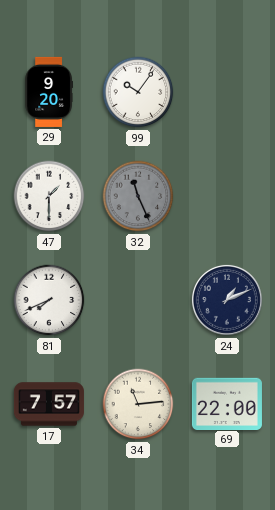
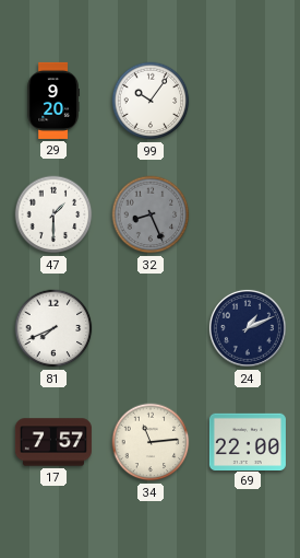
32: 11:26 -> 8:26
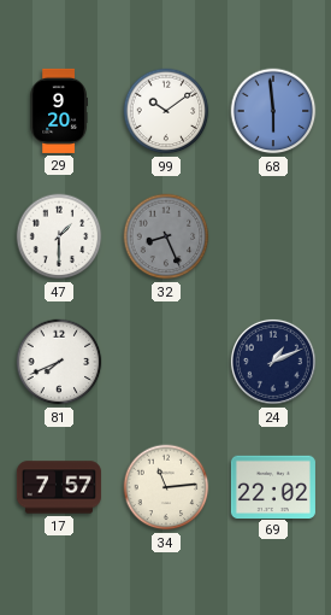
99: 10:06 -> 10:09
68: none -> 5:59
69: 22:00 -> 22:02
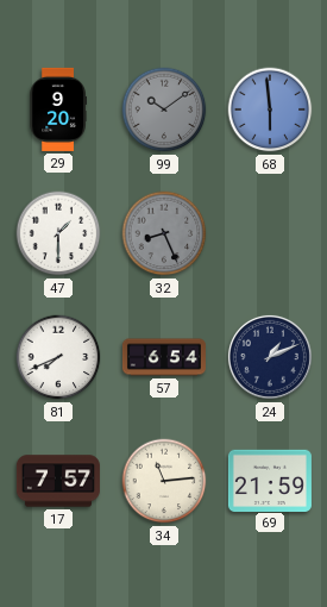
99 dial: white -> grey
57: none -> 6:54
69: 22:02 -> 21:59
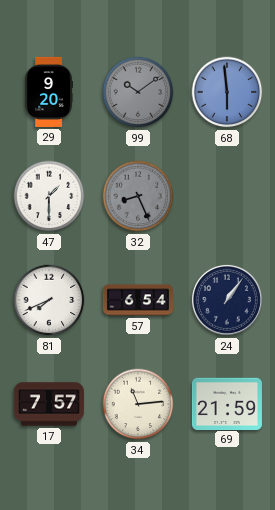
24: 1:11 -> 1:06
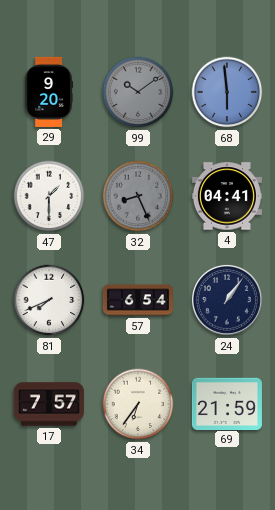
4: none -> 04:41
34: 11:14 -> 6:36
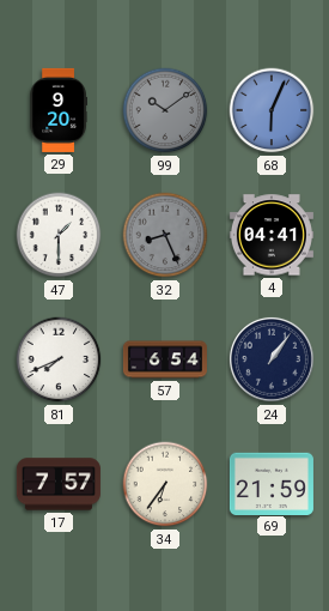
68: 5:59 -> 6:04
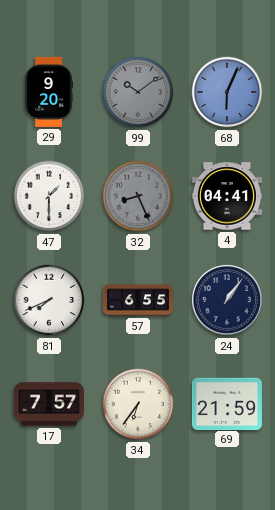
57: 6:54 -> 6:55
